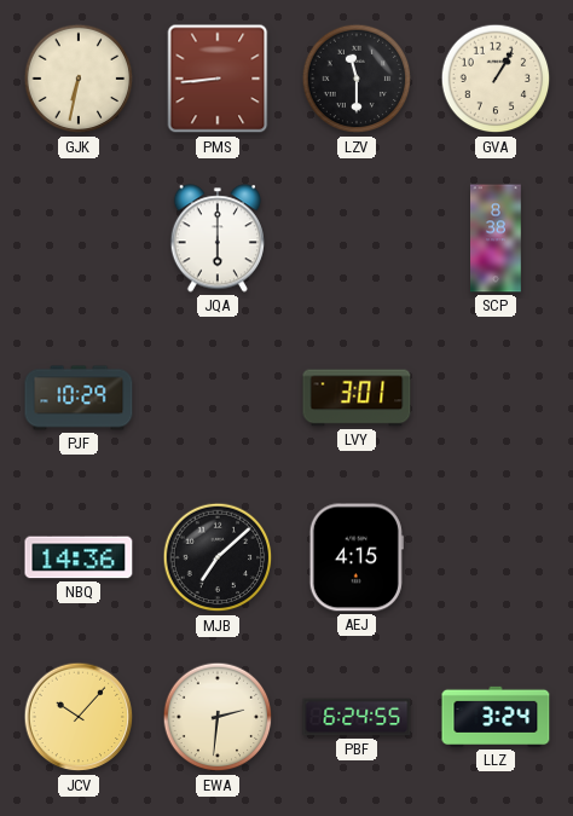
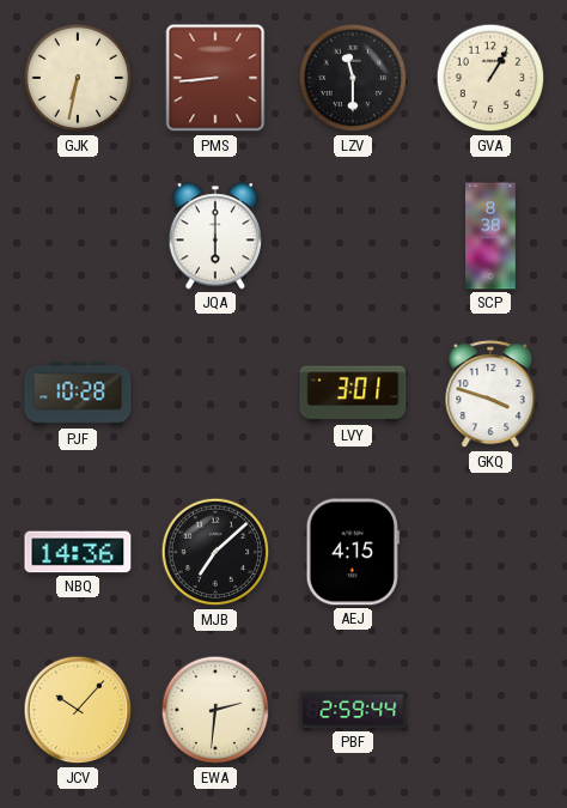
PJF: 10:29 -> 10:28
GKQ: none -> 3:48
PBF: 6:24 -> 2:59
LLZ: 3:24 -> none
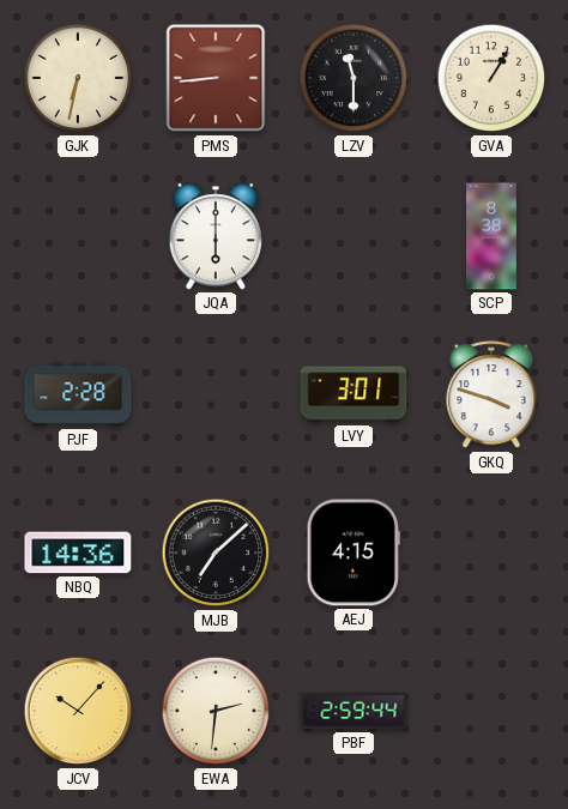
PJF: 10:28 -> 2:28
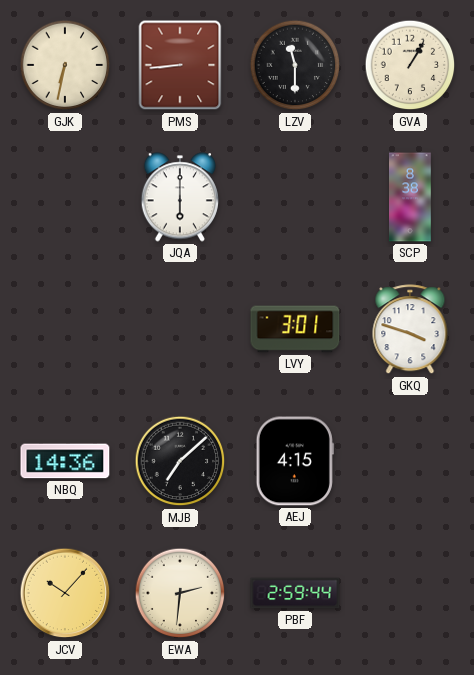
PJF: 2:28 -> none
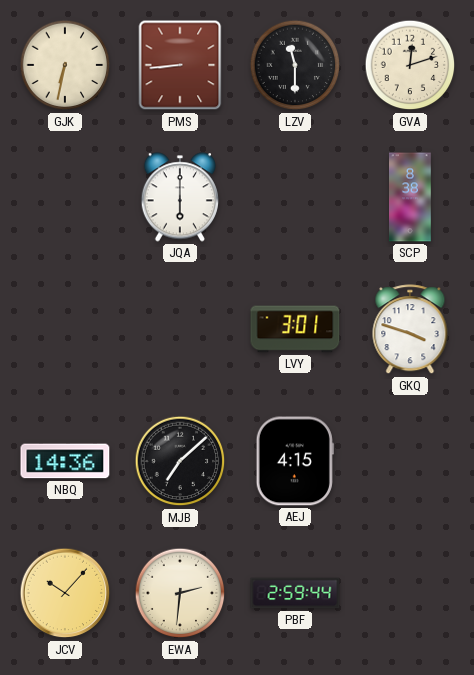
GVA: 1:05 -> 12:12
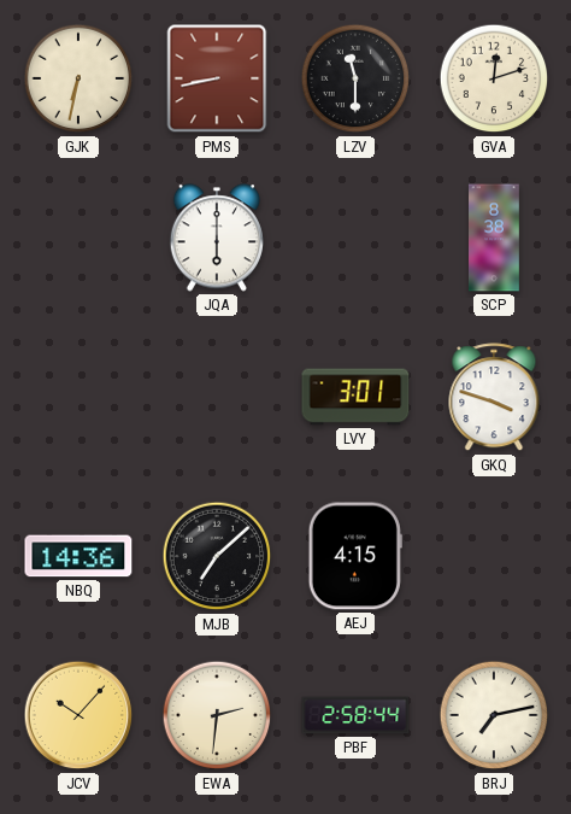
PMS: 8:44 -> 8:43
PBF: 2:59 -> 2:58
BRJ: none -> 7:13
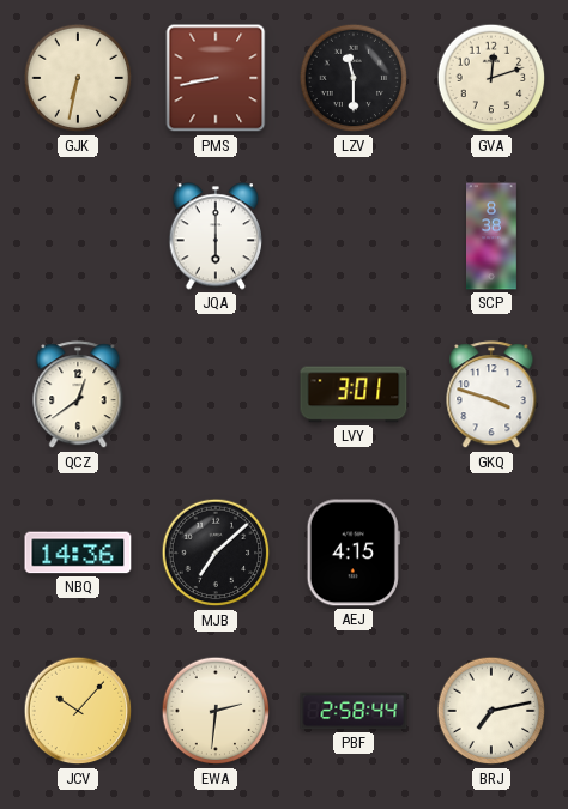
QCZ: none -> 12:39
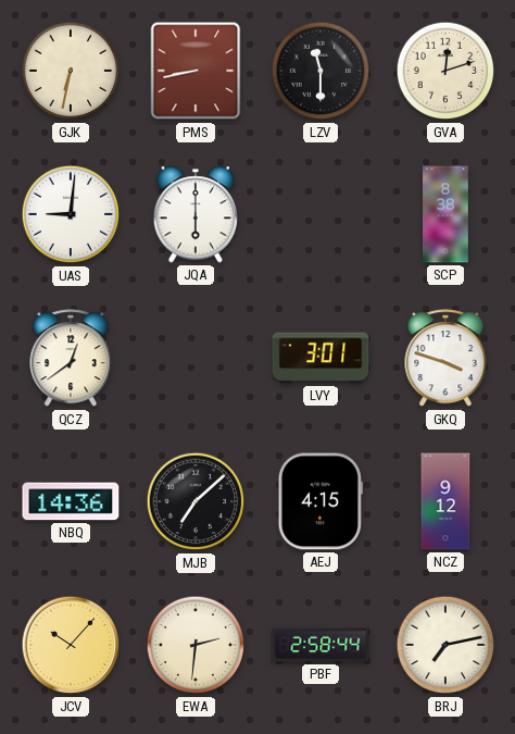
UAS: none -> 9:01
NCZ: none -> 9:12
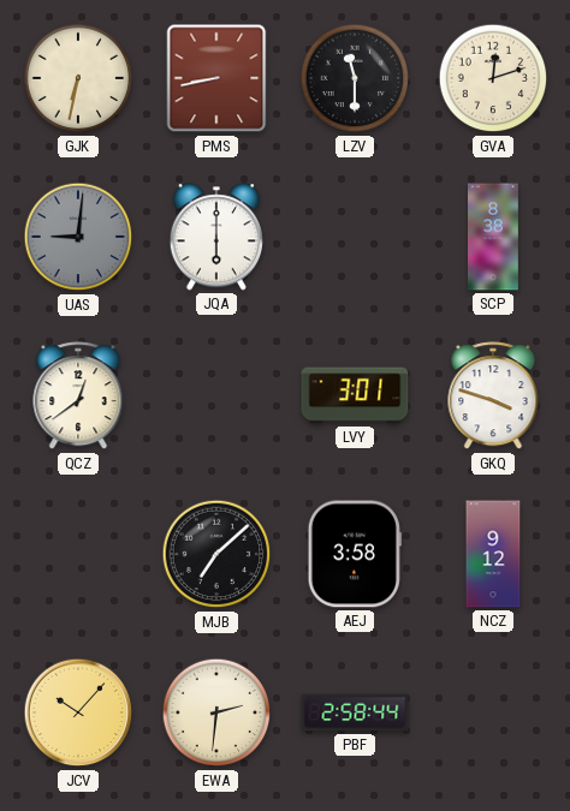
UAS dial: white -> grey
NBQ: 14:36 -> none
AEJ: 4:15 -> 3:58
BRJ: 7:13 -> none
